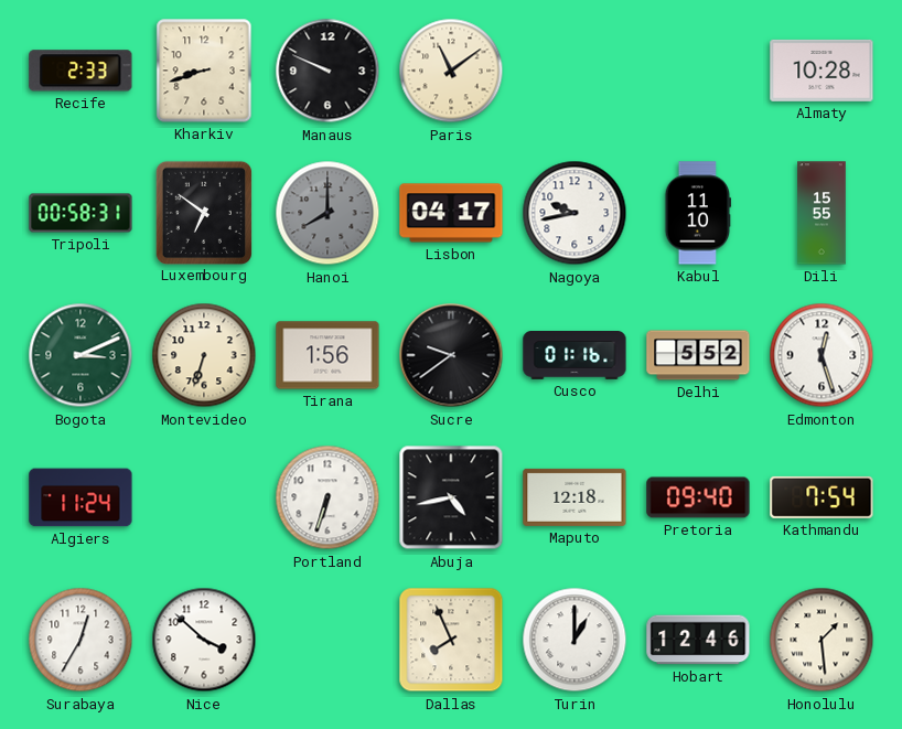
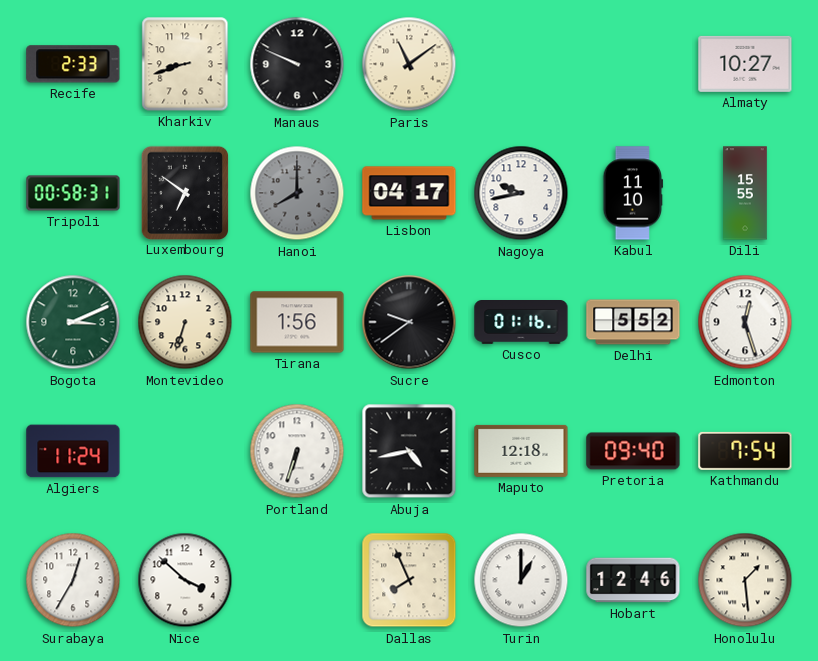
Almaty: 10:28 -> 10:27
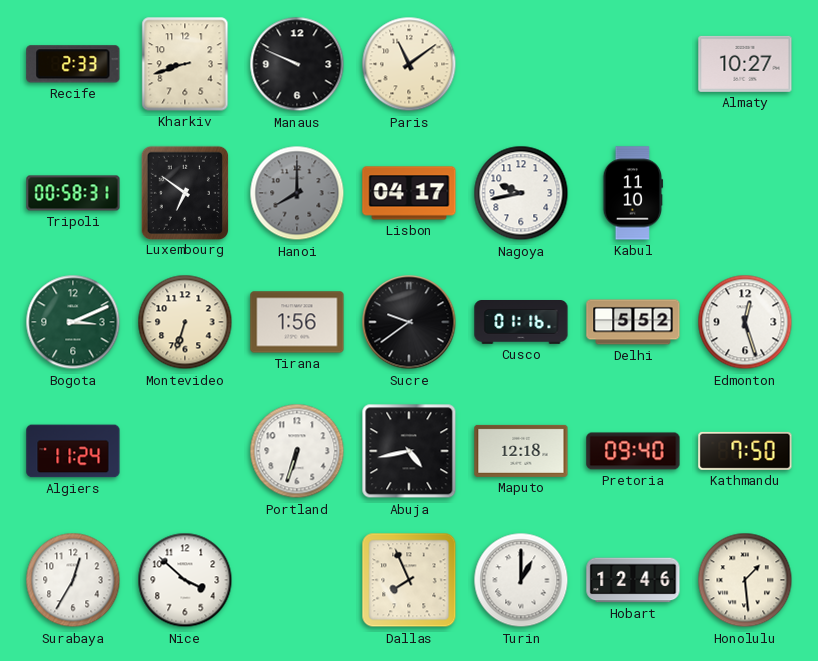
Dili: 15:55 -> none
Kathmandu: 7:54 -> 7:50
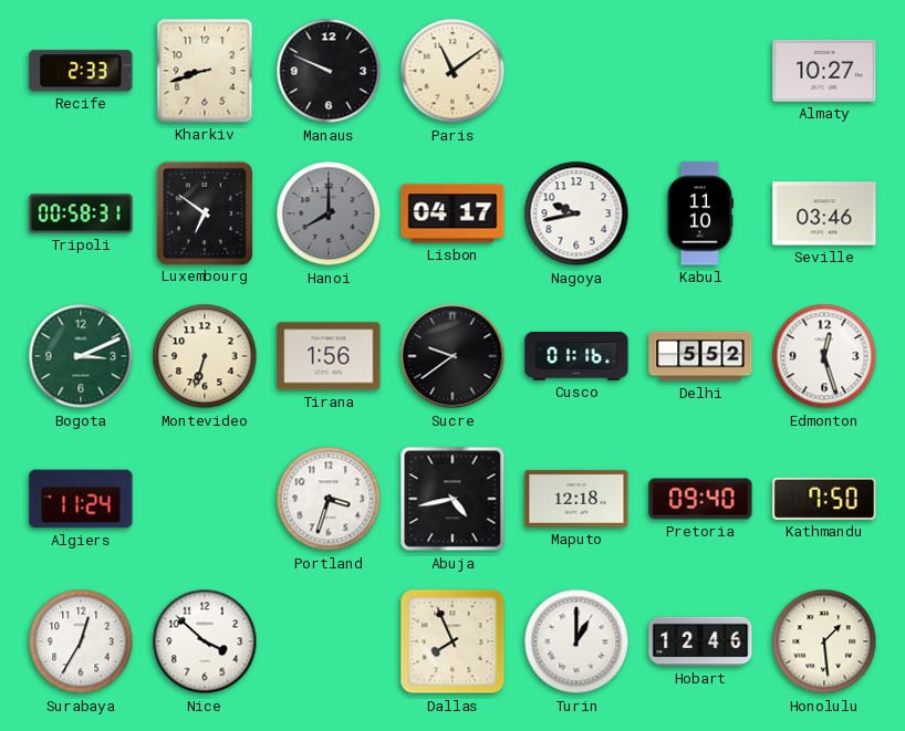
Seville: none -> 03:46
Portland: 6:33 -> 3:33
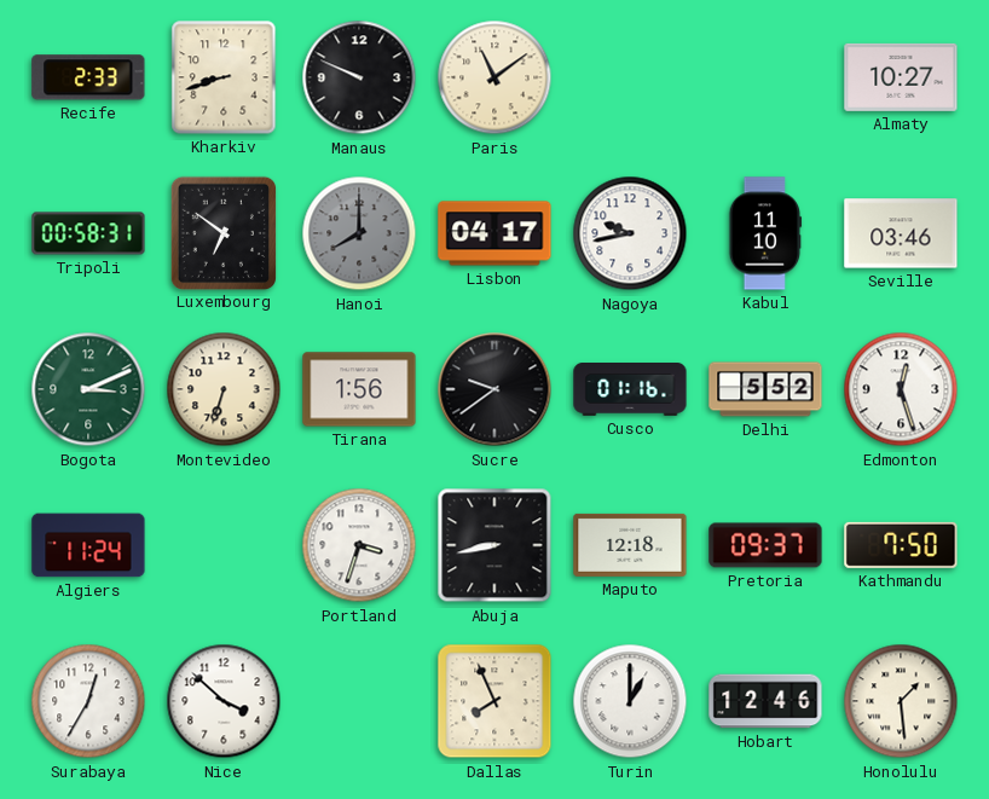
Abuja: 4:43 -> 8:43
Pretoria: 09:40 -> 09:37
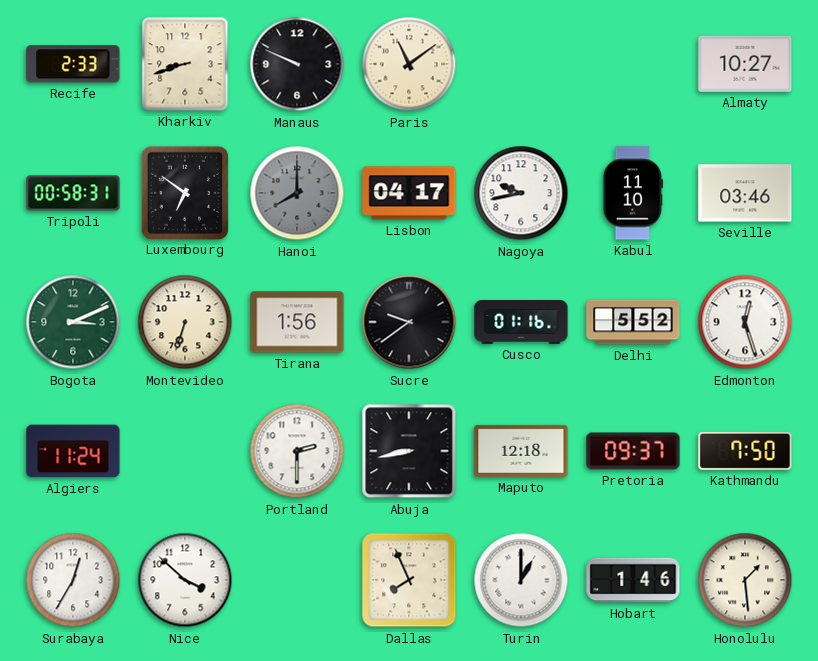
Portland: 3:33 -> 2:30
Hobart: 12:46 -> 1:46
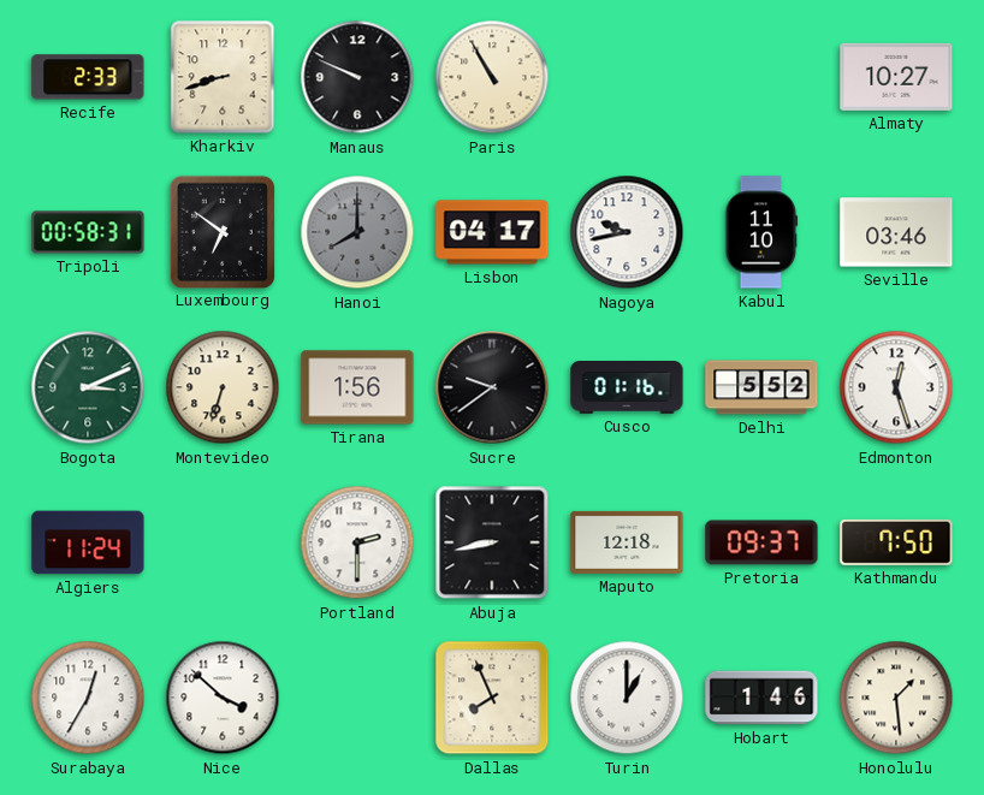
Paris: 11:09 -> 10:55
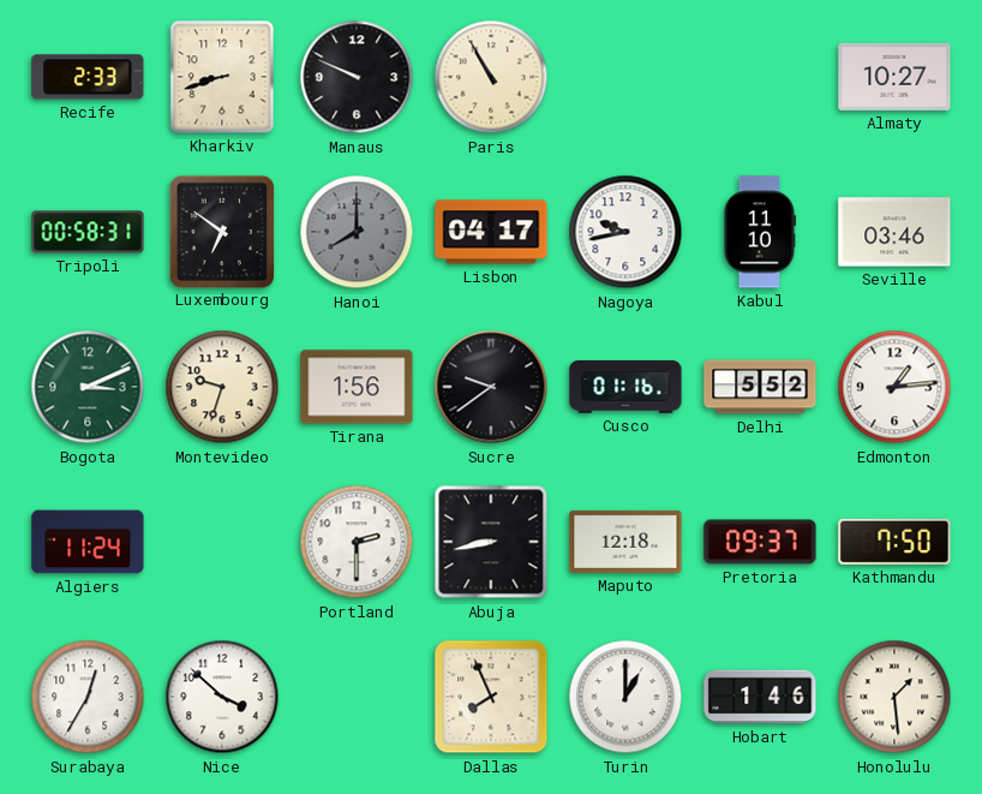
Montevideo: 6:33 -> 9:33
Edmonton: 12:27 -> 1:14
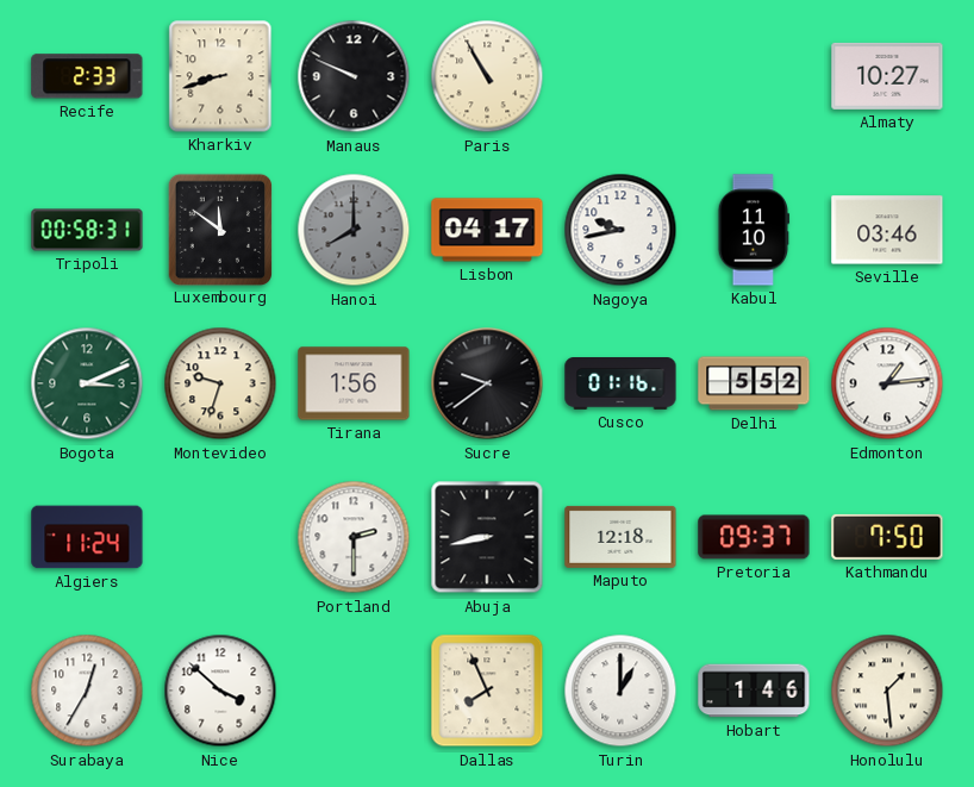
Luxembourg: 6:51 -> 11:51
